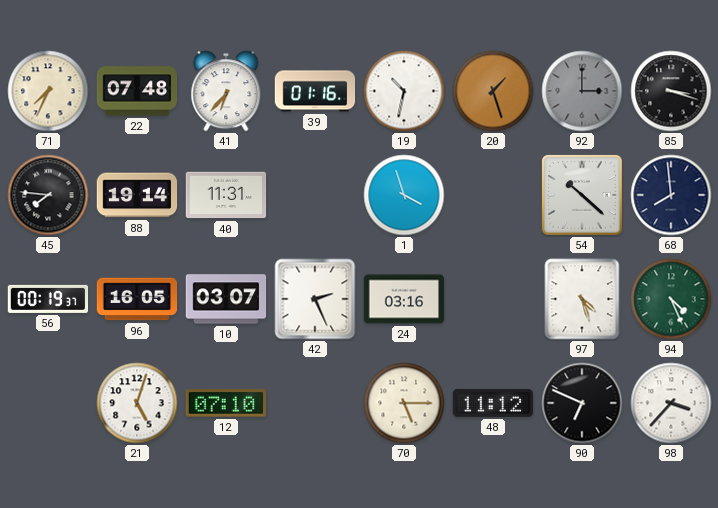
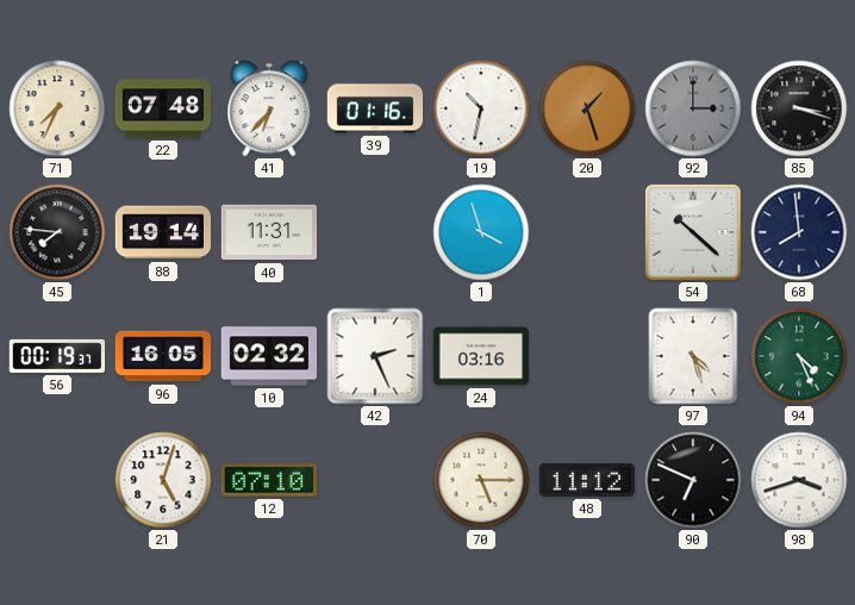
10: 03:07 -> 02:32
98: 3:37 -> 3:42
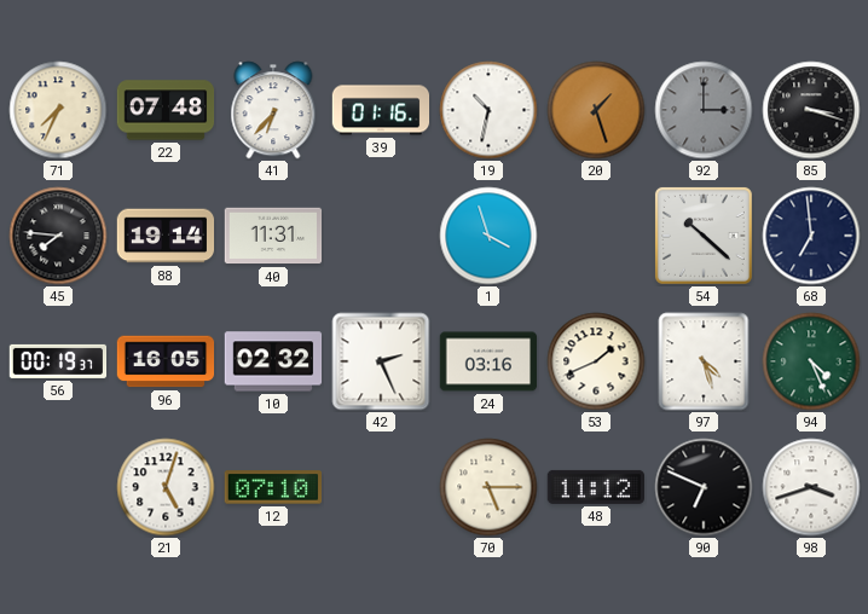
68: 7:59 -> 6:59
53: none -> 1:41
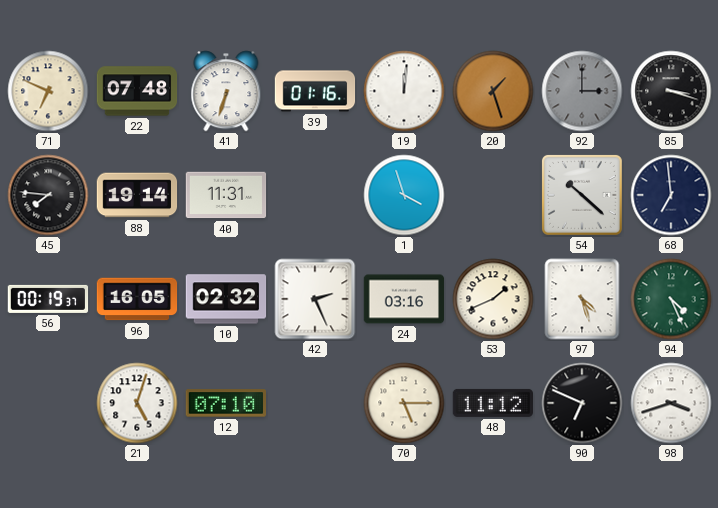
71: 7:34 -> 6:49
41: 6:37 -> 6:33
19: 10:32 -> 12:01
